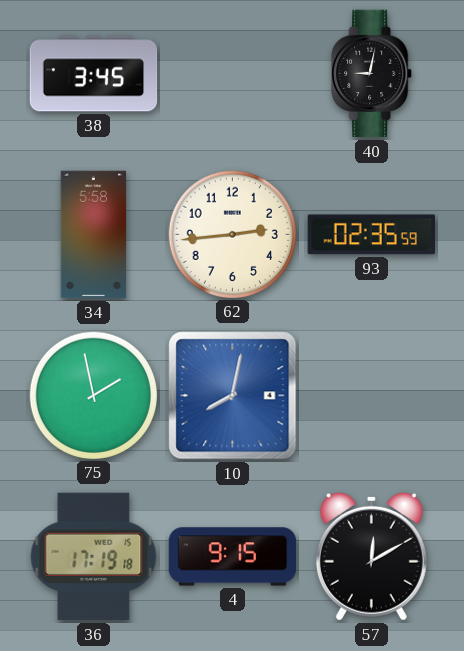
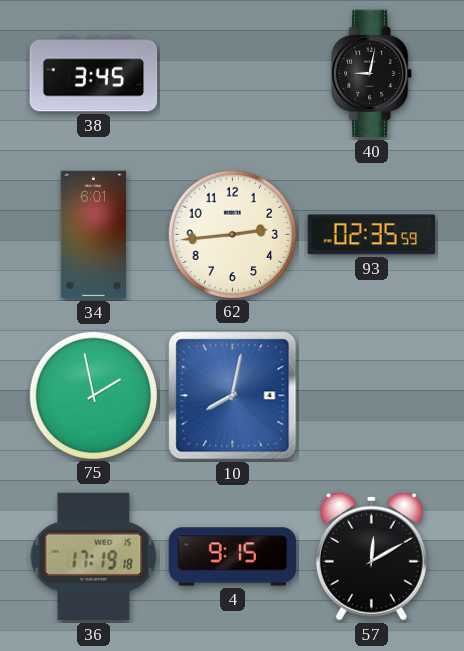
34: 5:58 -> 6:01
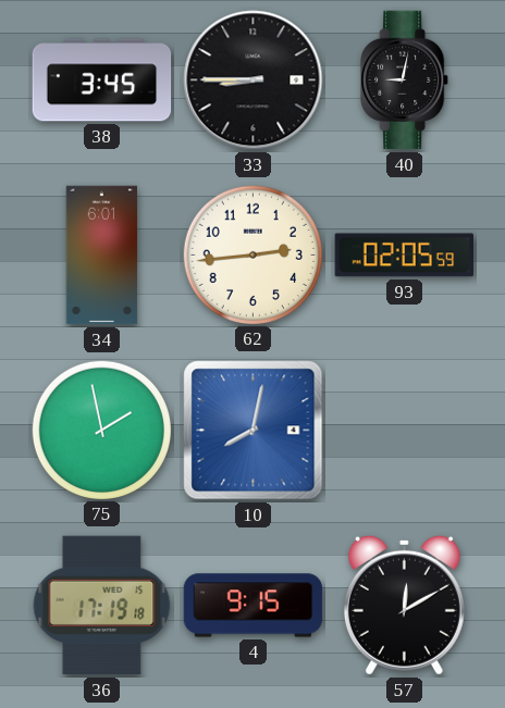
33: none -> 8:45
93: 02:35 -> 02:05
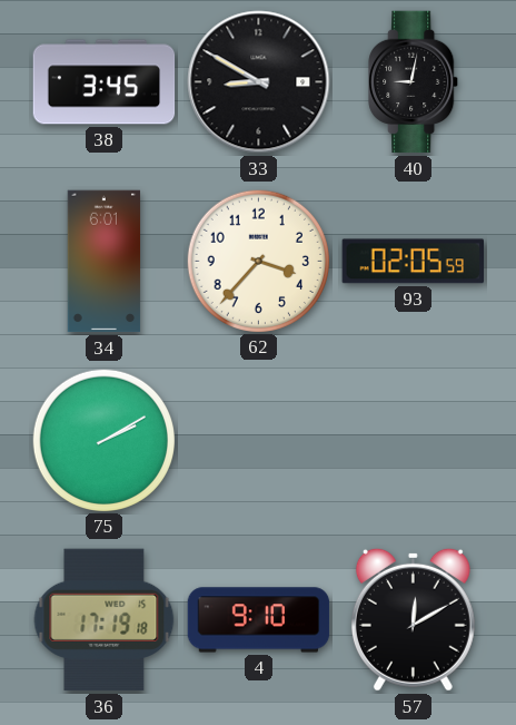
33: 8:45 -> 8:50
62: 2:44 -> 3:37
75: 1:58 -> 2:10
10: 8:02 -> none
4: 9:15 -> 9:10
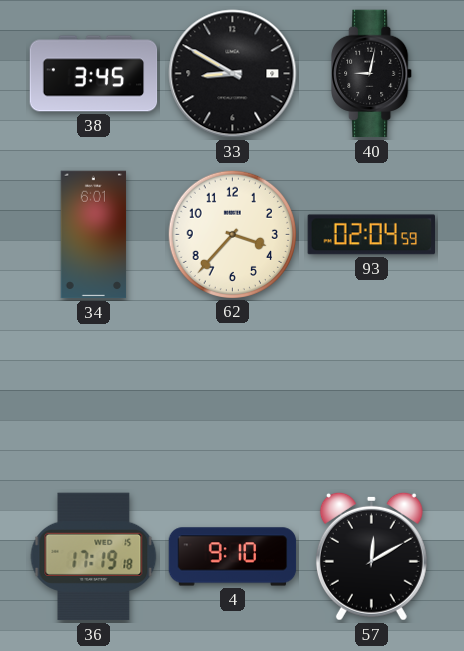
93: 02:05 -> 02:04
75: 2:10 -> none
